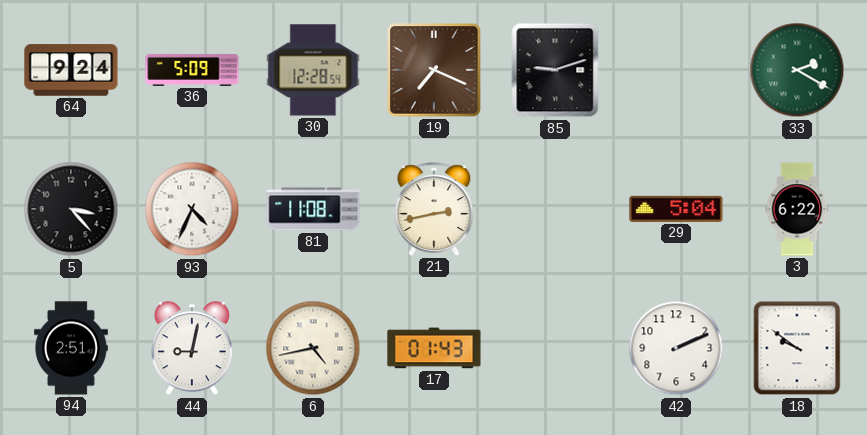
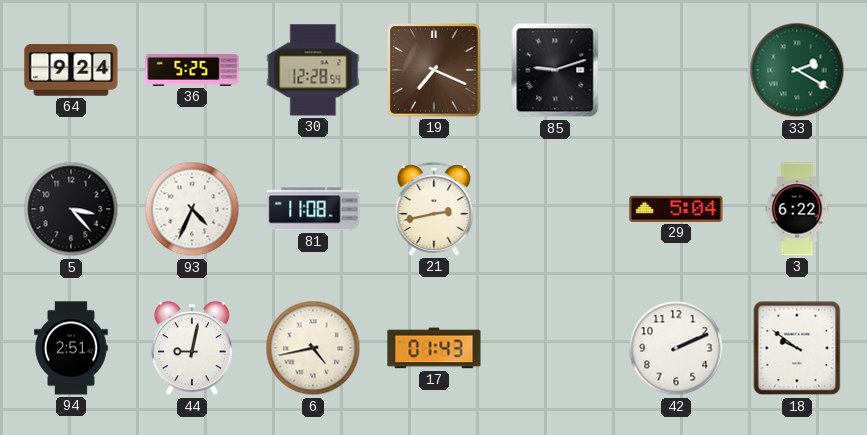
36: 5:09 -> 5:25
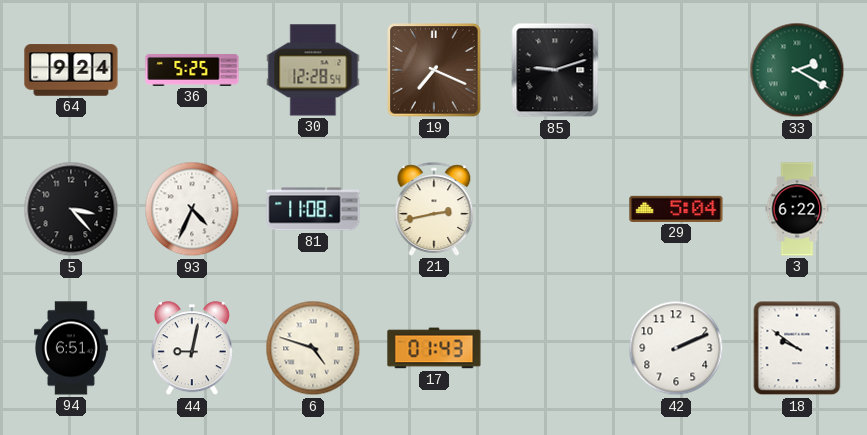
94: 2:51 -> 6:51
6: 4:43 -> 4:48
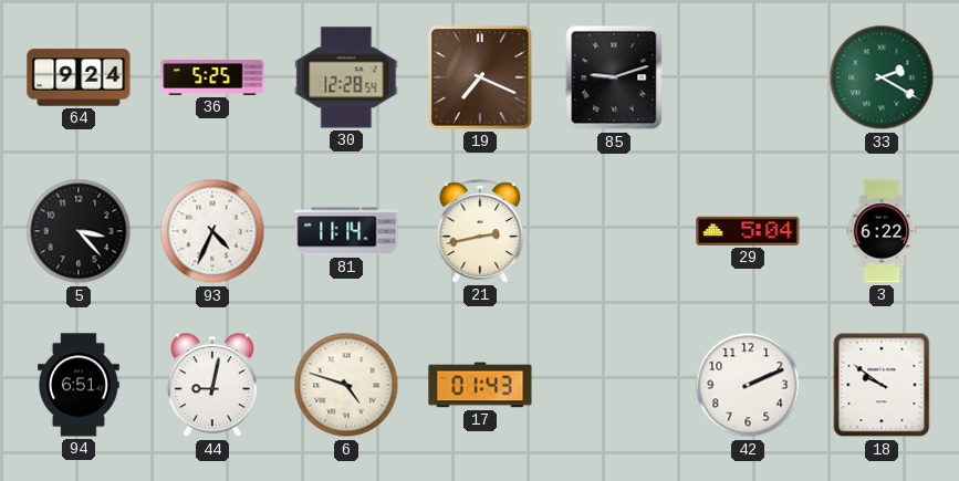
81: 11:08 -> 11:14
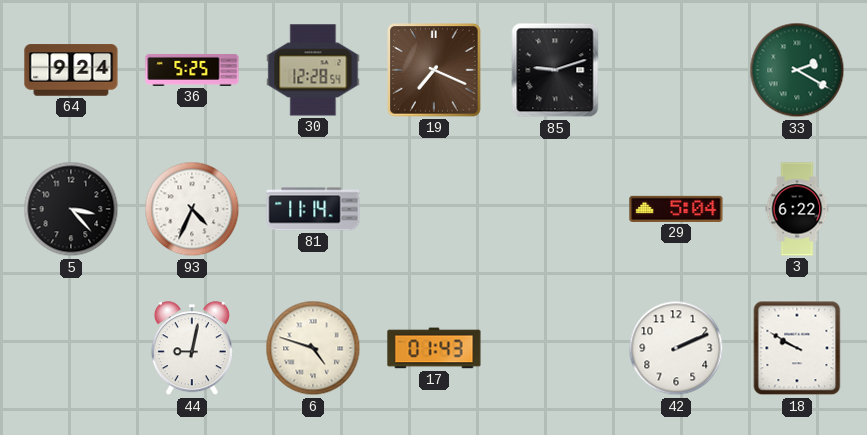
21: 2:43 -> none
94: 6:51 -> none
18: 9:51 -> 9:50
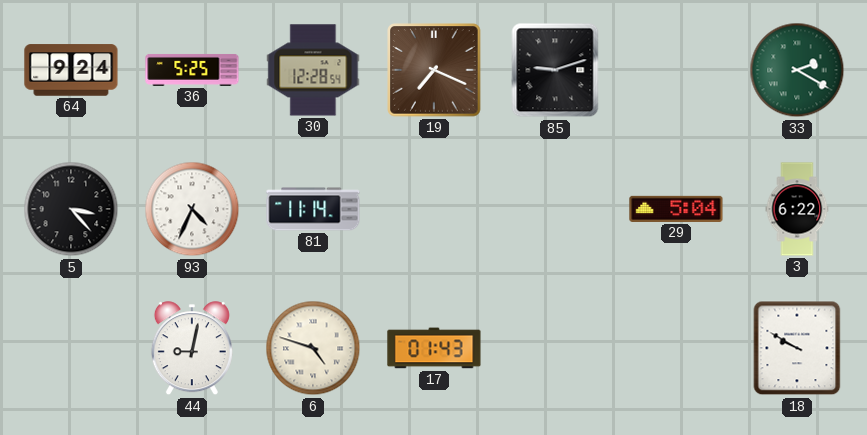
42: 2:11 -> none
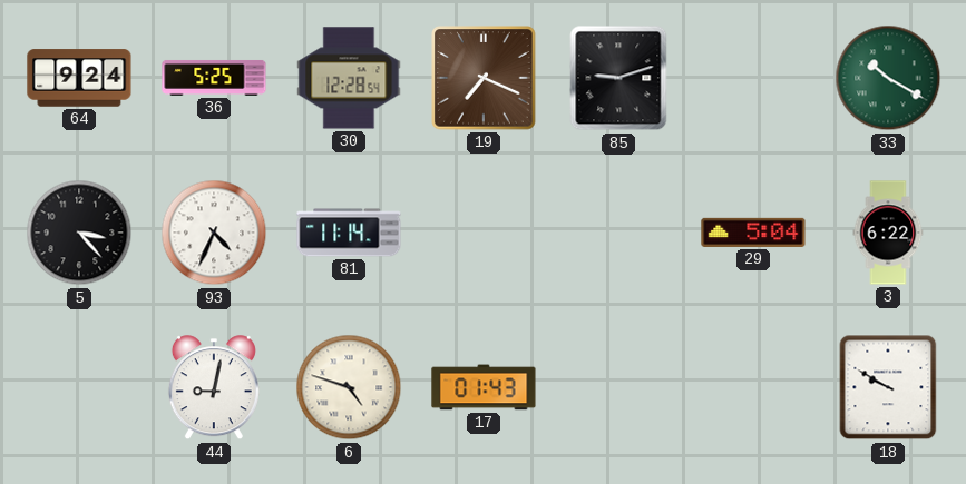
33: 2:20 -> 10:20
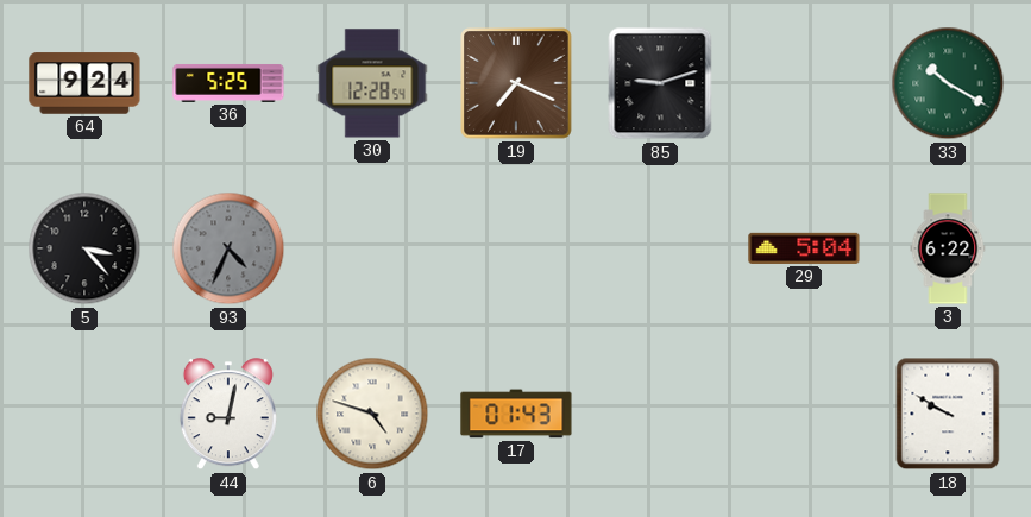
93 dial: white -> grey
81: 11:14 -> none
